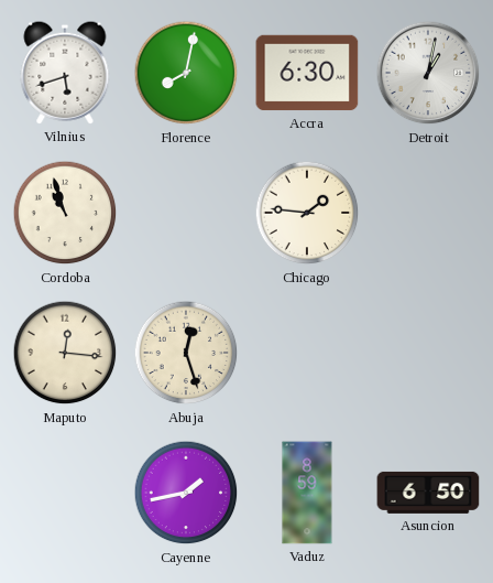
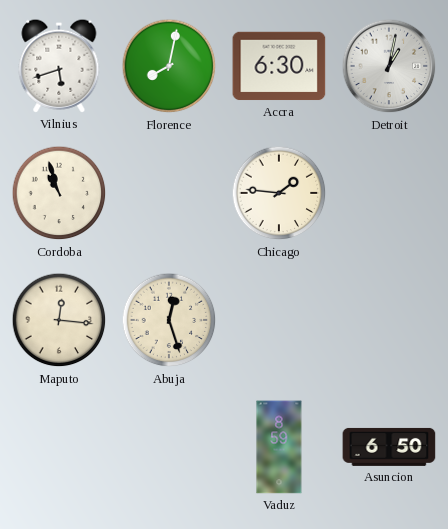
Cayenne: 1:43 -> none
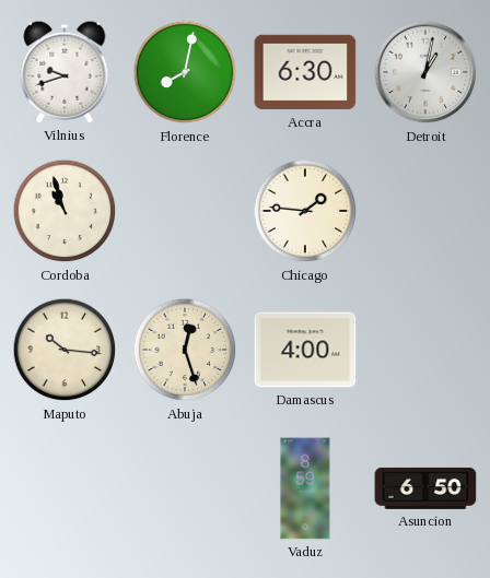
Vilnius: 5:42 -> 9:42
Maputo: 12:16 -> 10:16
Damascus: none -> 4:00
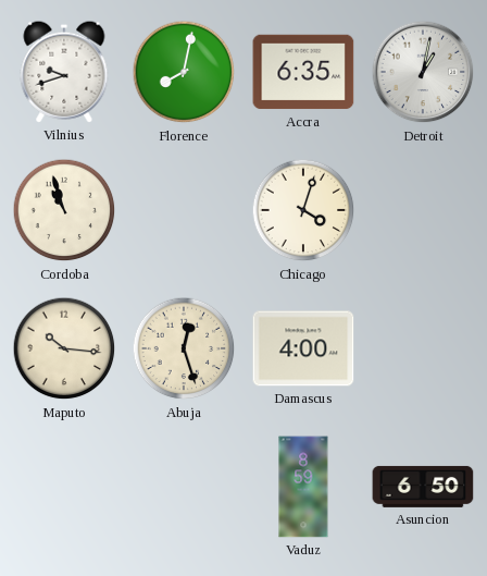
Accra: 6:30 -> 6:35
Chicago: 1:46 -> 4:03
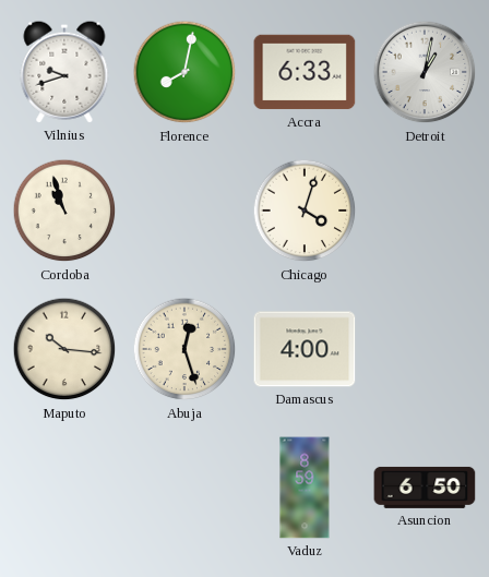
Accra: 6:35 -> 6:33
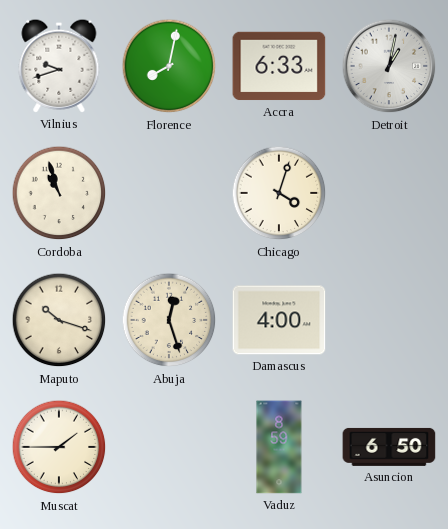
Maputo: 10:16 -> 10:18
Muscat: none -> 1:45
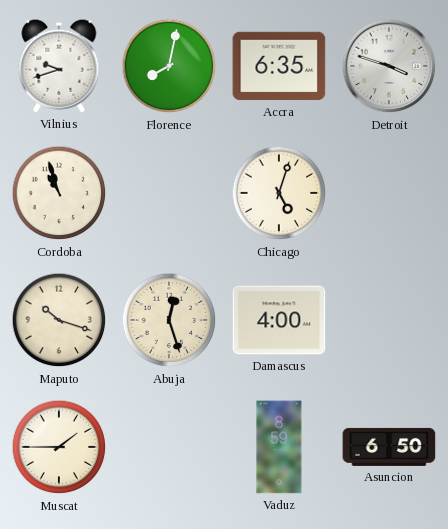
Accra: 6:33 -> 6:35
Detroit: 1:02 -> 3:48
Chicago: 4:03 -> 5:03
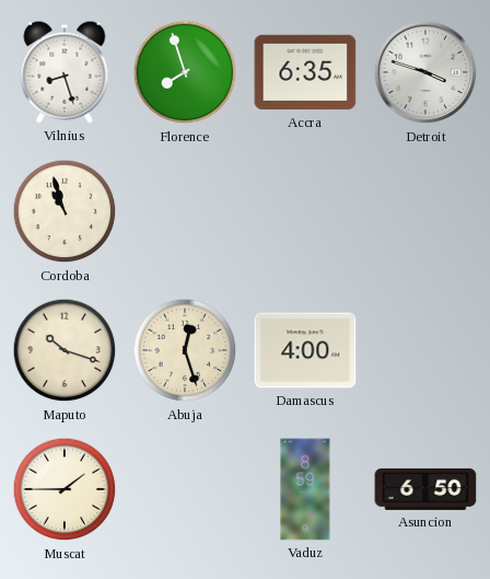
Vilnius: 9:42 -> 8:27
Florence: 8:02 -> 7:57
Chicago: 5:03 -> none
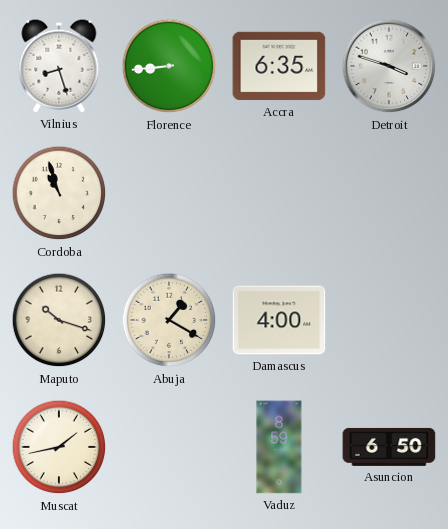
Florence: 7:57 -> 8:44
Abuja: 12:27 -> 1:20
Muscat: 1:45 -> 1:43
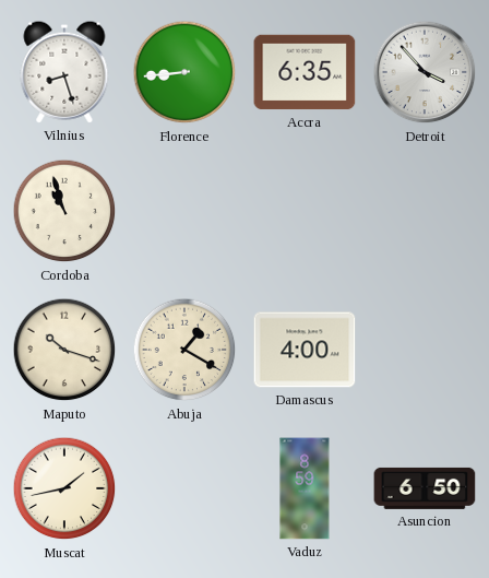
Detroit: 3:48 -> 3:53
